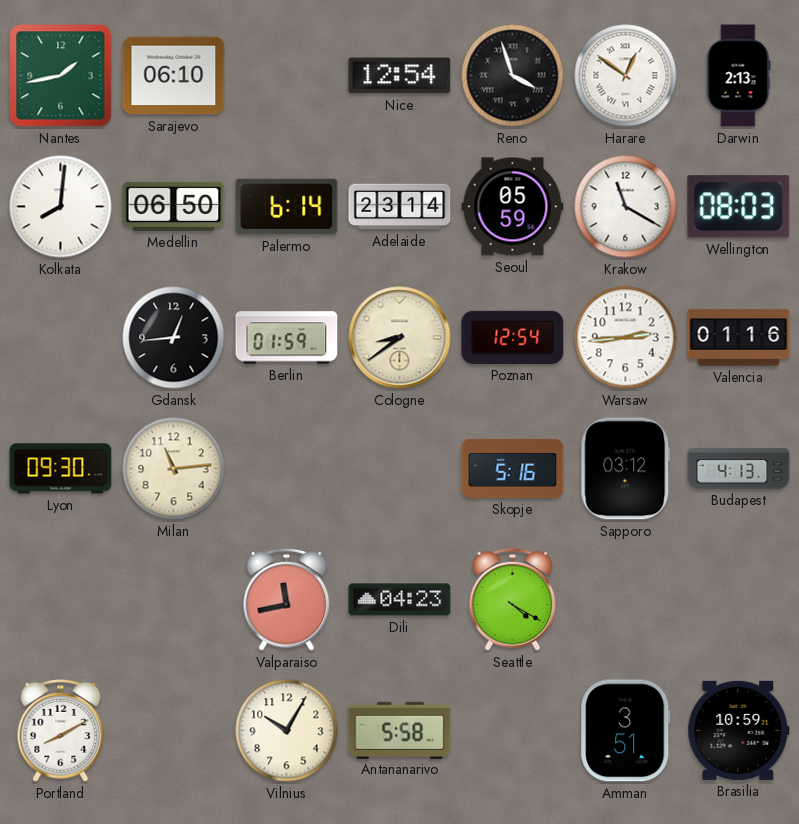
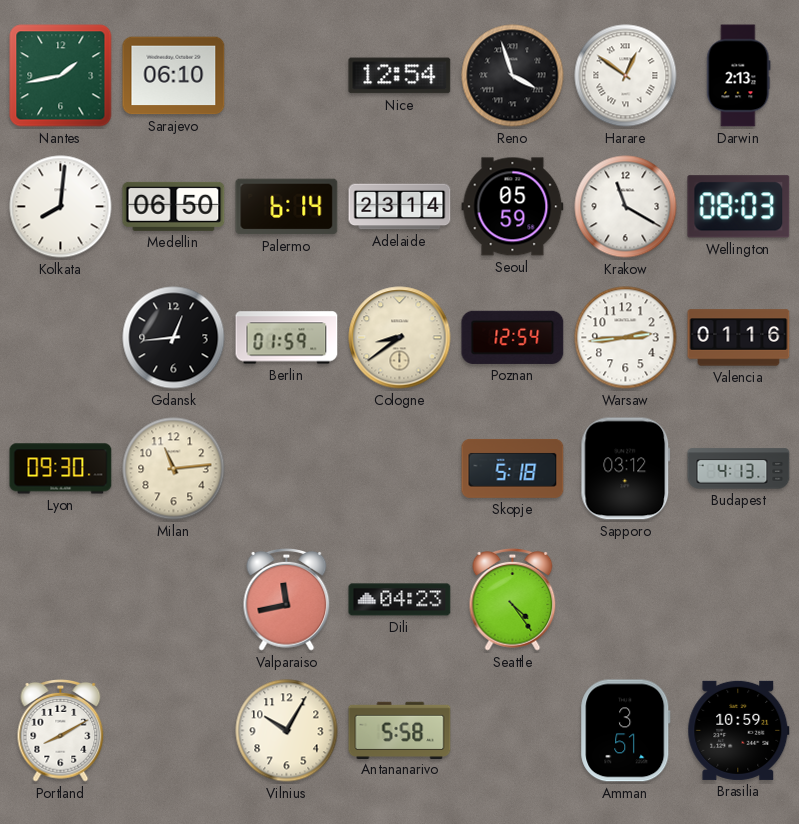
Skopje: 5:16 -> 5:18
Seattle: 4:20 -> 4:24
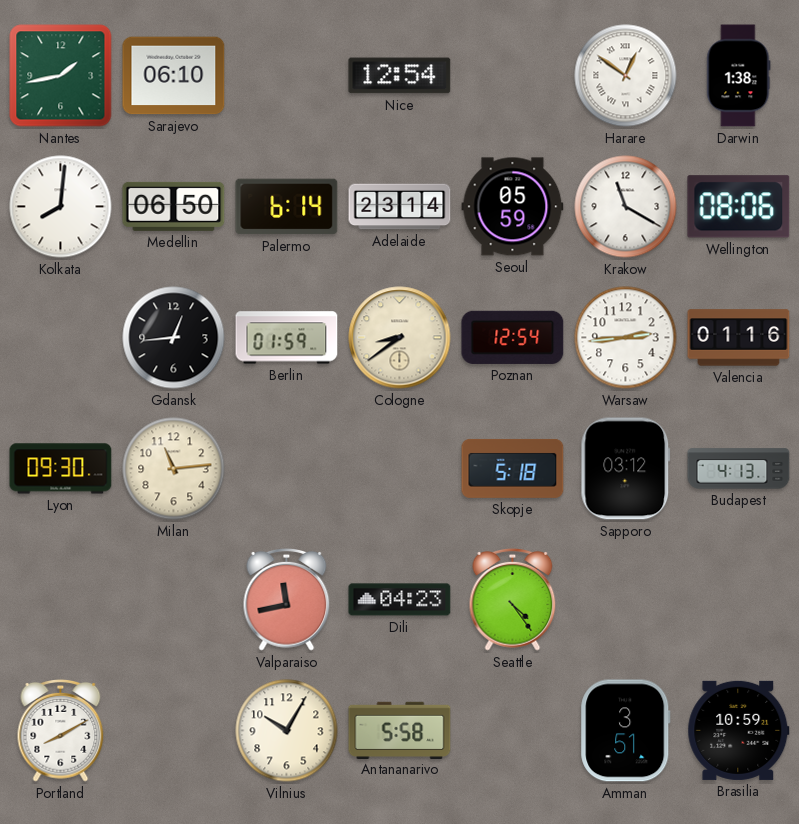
Reno: 3:57 -> none
Darwin: 2:13 -> 1:38
Wellington: 08:03 -> 08:06
